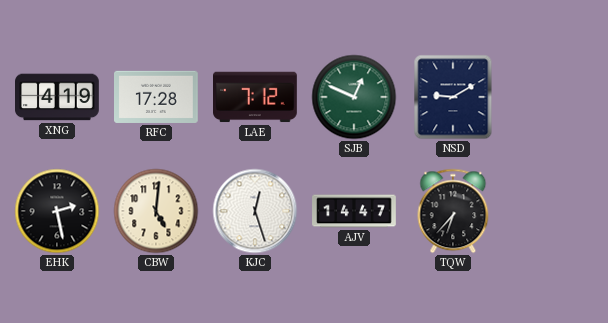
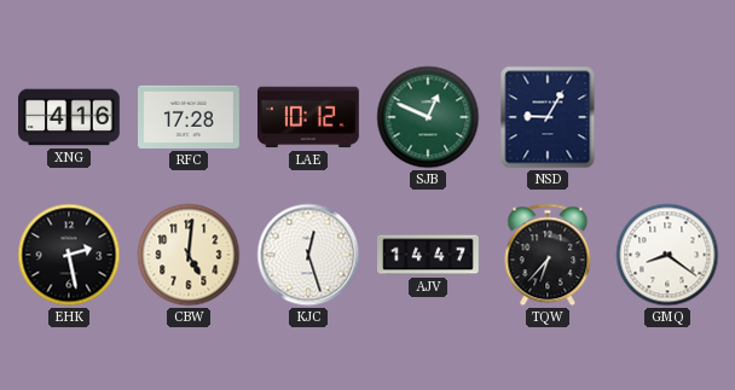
XNG: 4:19 -> 4:16
LAE: 7:12 -> 10:12
NSD: 9:10 -> 9:05
GMQ: none -> 8:21
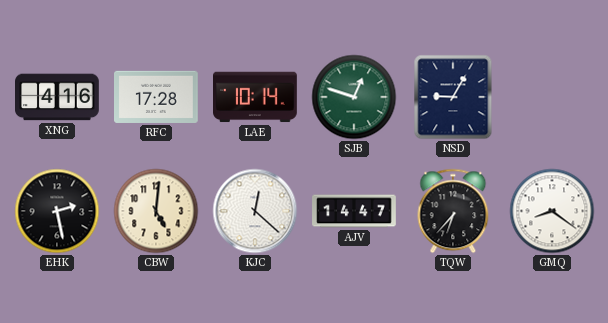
LAE: 10:12 -> 10:14
SJB: 12:49 -> 12:48
KJC: 12:27 -> 12:22
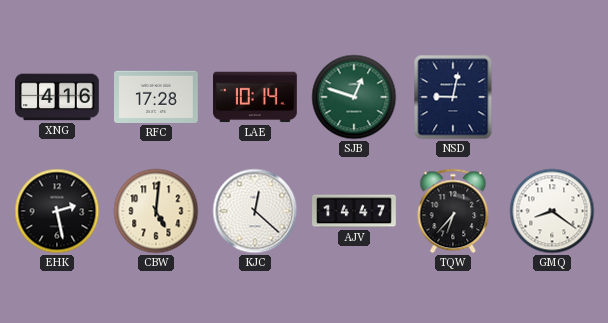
NSD: 9:05 -> 9:02
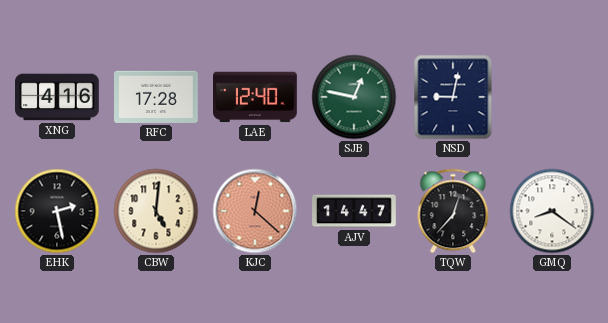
LAE: 10:14 -> 12:40
SJB: 12:48 -> 12:47
KJC dial: white -> salmon
TQW: 6:37 -> 12:37
